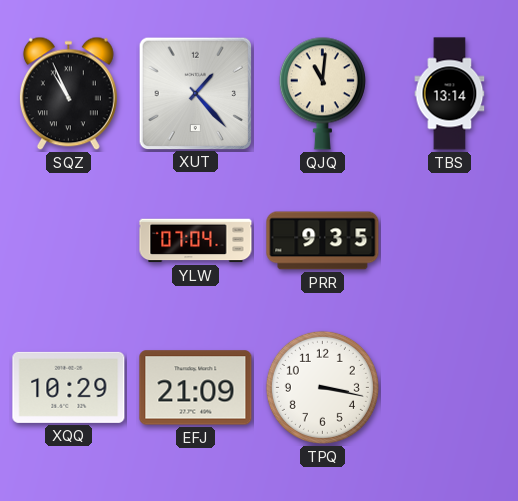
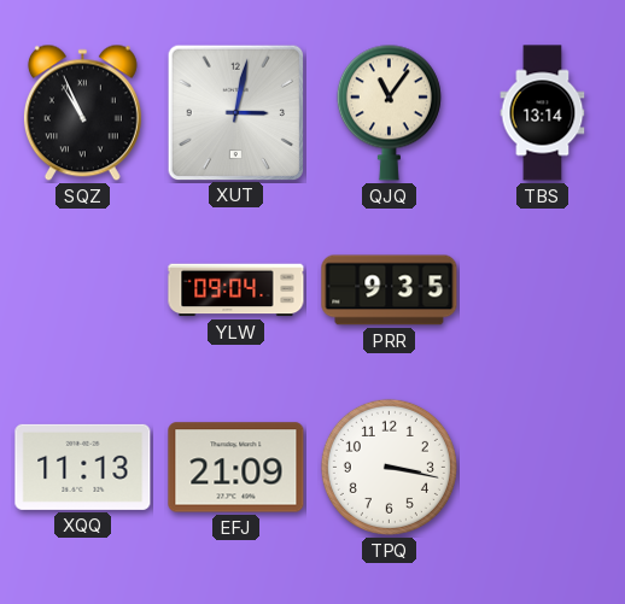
XUT: 1:23 -> 3:02
QJQ: 11:01 -> 11:06
YLW: 07:04 -> 09:04
XQQ: 10:29 -> 11:13
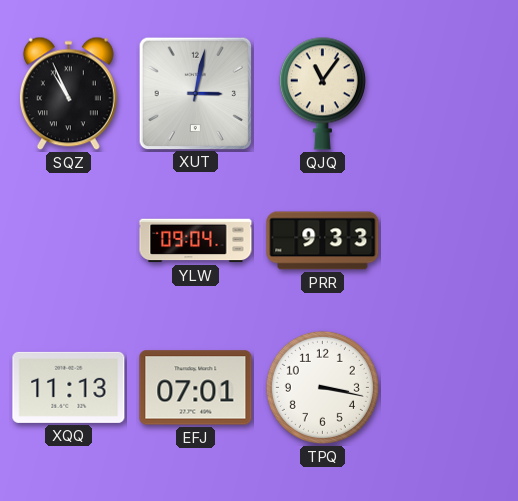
TBS: 13:14 -> none
PRR: 9:35 -> 9:33
EFJ: 21:09 -> 07:01
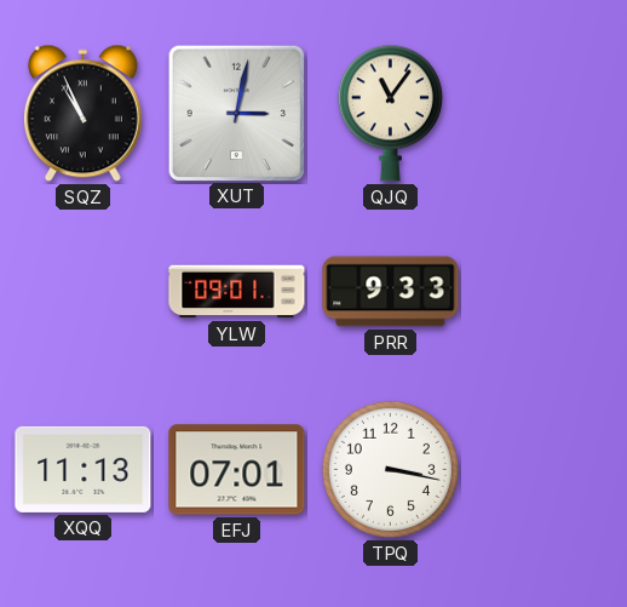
YLW: 09:04 -> 09:01
